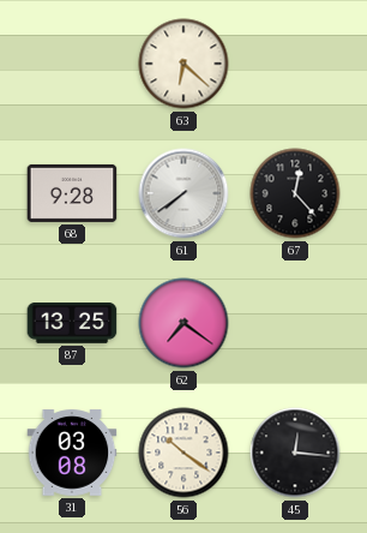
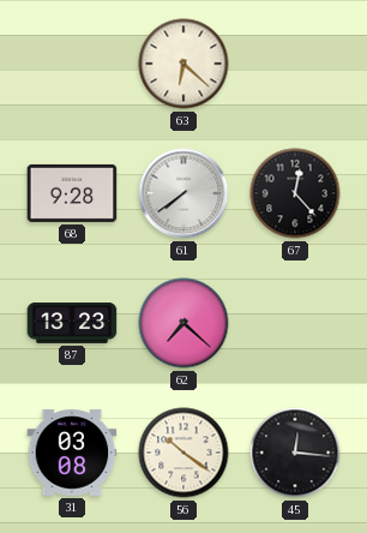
87: 13:25 -> 13:23
62: 7:21 -> 7:22
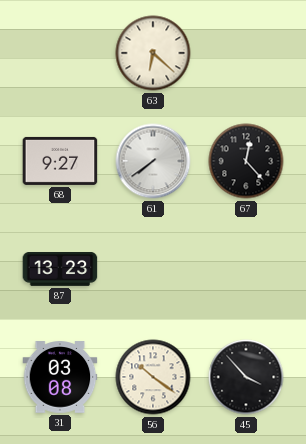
68: 9:28 -> 9:27
62: 7:22 -> none
45: 12:16 -> 3:53
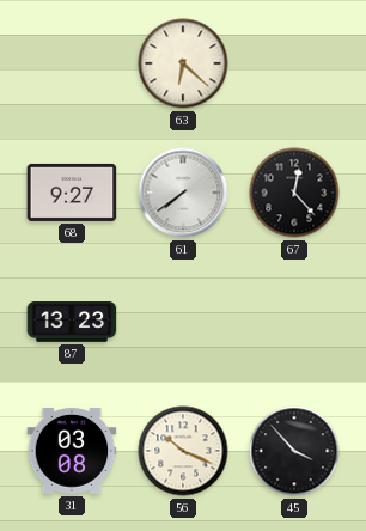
56: 10:21 -> 10:19
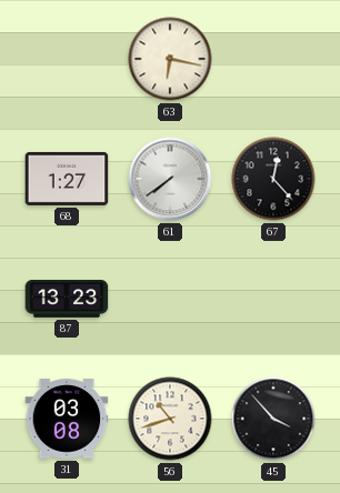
63: 6:22 -> 6:17
68: 9:27 -> 1:27
56: 10:19 -> 10:42
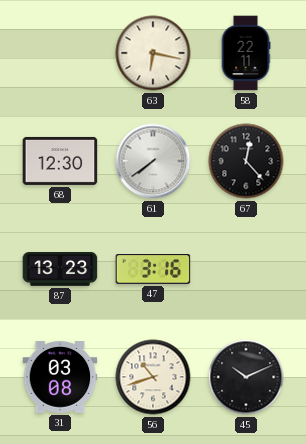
58: none -> 22:11
68: 1:27 -> 12:30
47: none -> 3:16
45: 3:53 -> 10:11
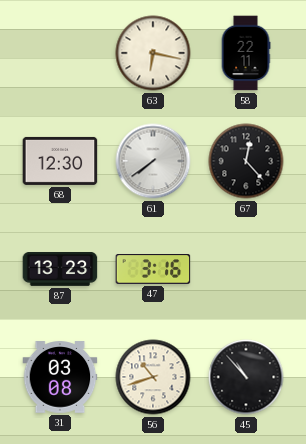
45: 10:11 -> 10:53
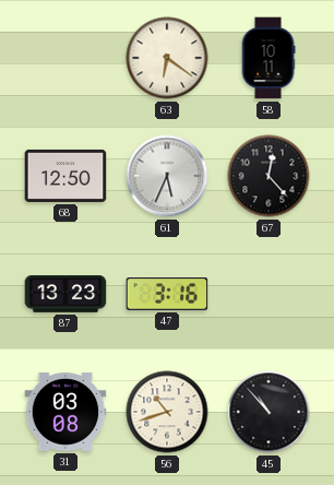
63: 6:17 -> 6:21
58: 22:11 -> 10:11
68: 12:30 -> 12:50
61: 7:39 -> 5:34
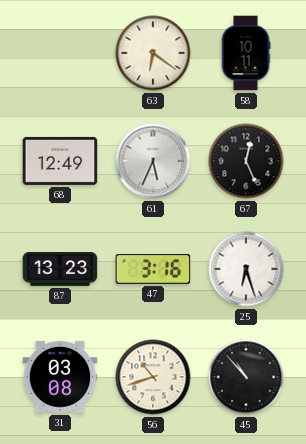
68: 12:50 -> 12:49
67: 12:23 -> 12:26
25: none -> 6:27
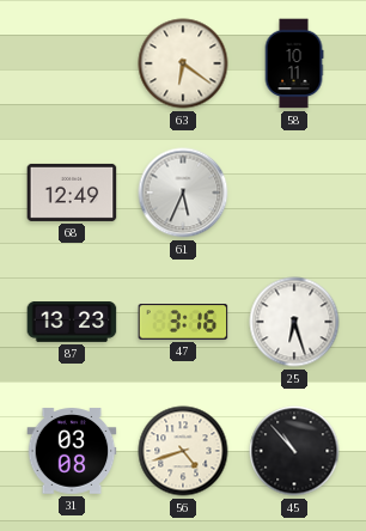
67: 12:26 -> none
56: 10:42 -> 4:42
